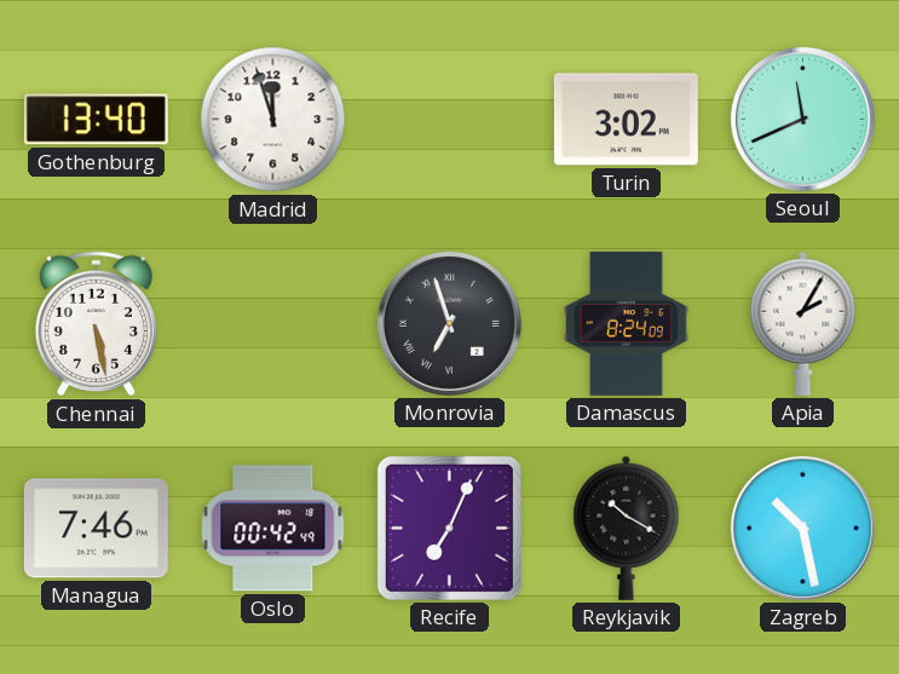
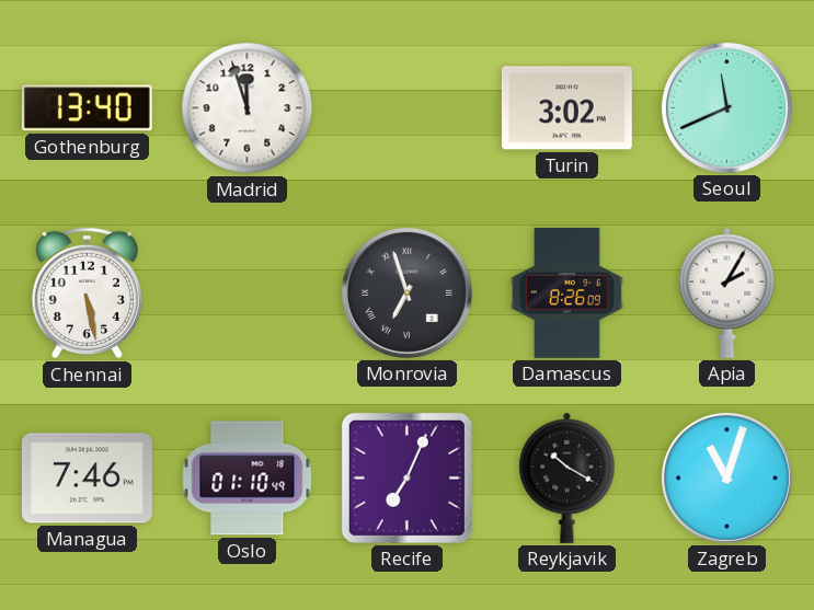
Damascus: 8:24 -> 8:26
Oslo: 00:42 -> 01:10
Zagreb: 10:28 -> 11:03
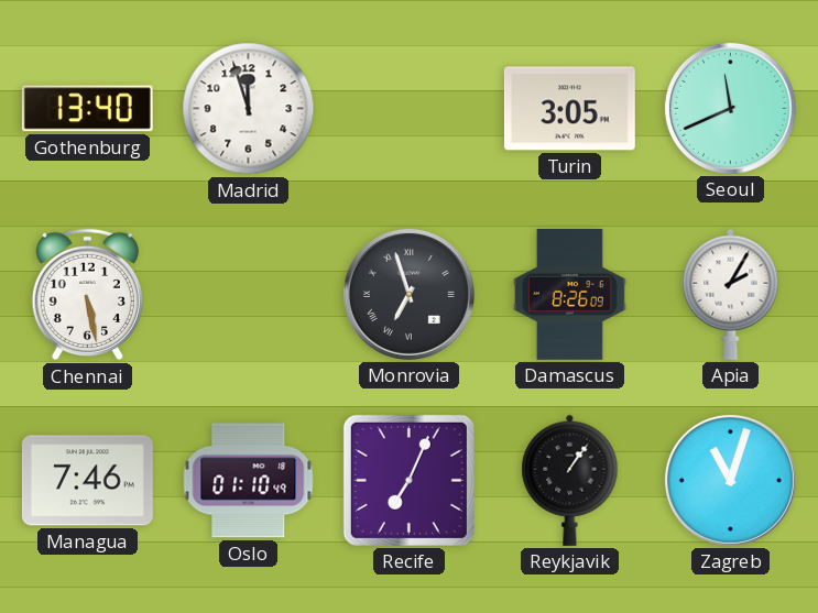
Turin: 3:02 -> 3:05
Reykjavik: 10:20 -> 1:06
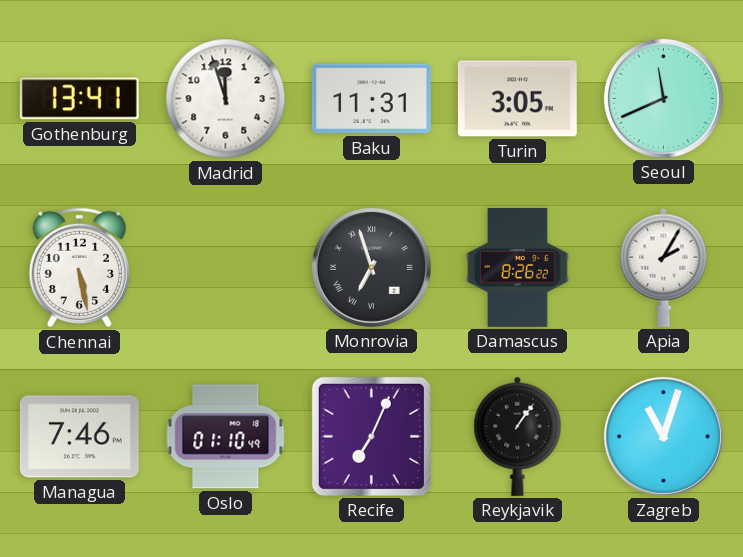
Gothenburg: 13:40 -> 13:41
Baku: none -> 11:31
Damascus: 8:26:09 -> 8:26:22
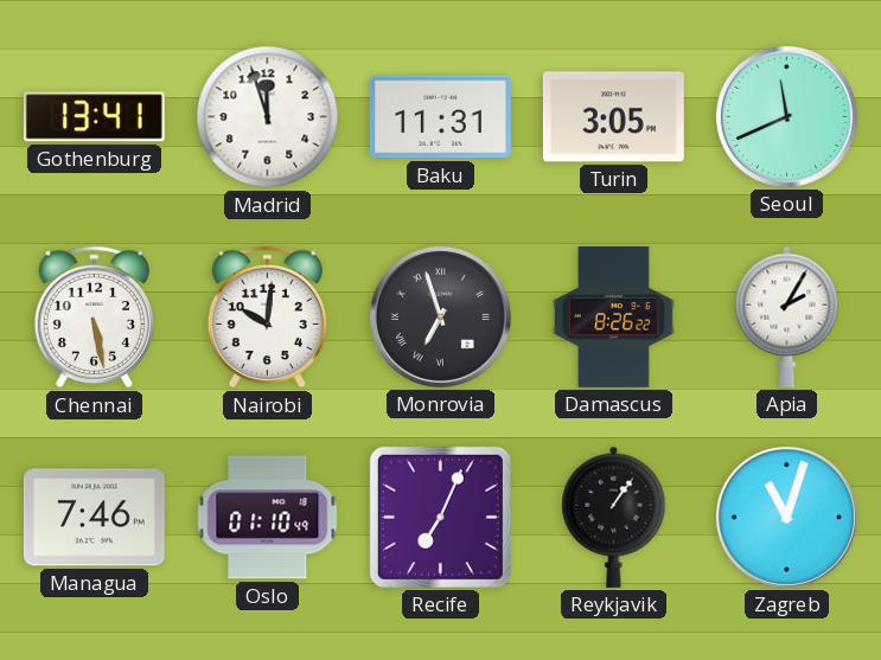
Nairobi: none -> 10:01
